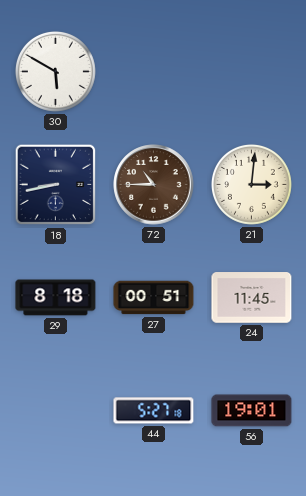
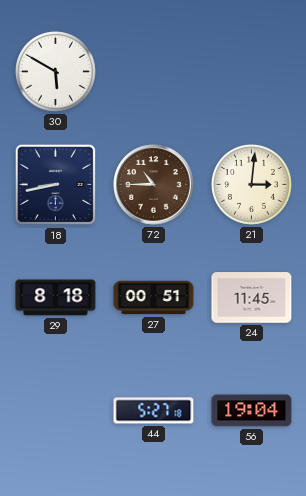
56: 19:01 -> 19:04
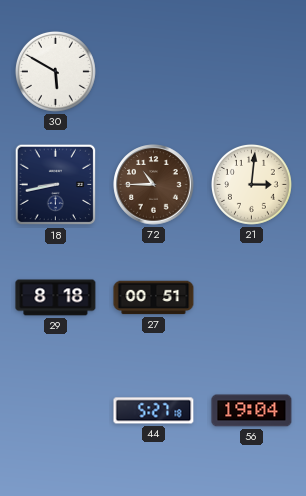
24: 11:45 -> none
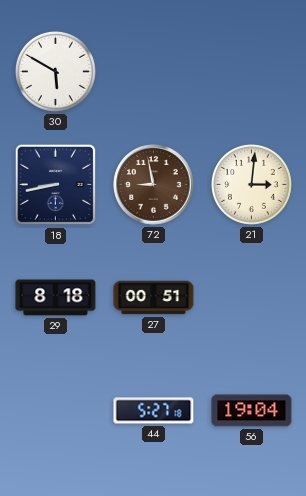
72: 10:45 -> 8:58
